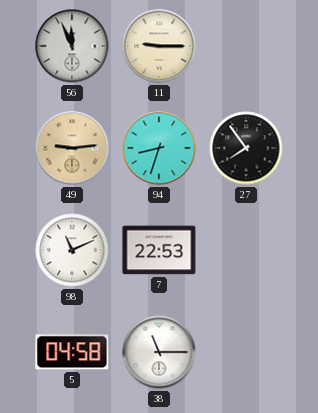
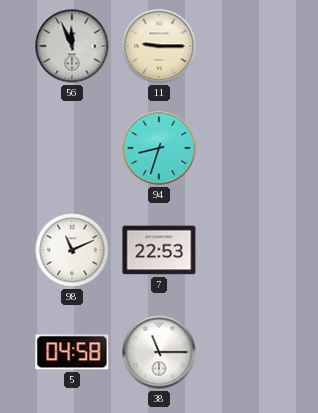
49: 9:14 -> none
27: 7:54 -> none
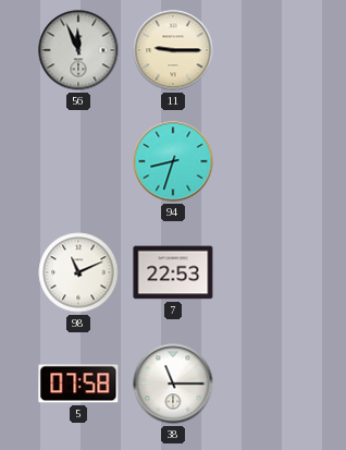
5: 04:58 -> 07:58
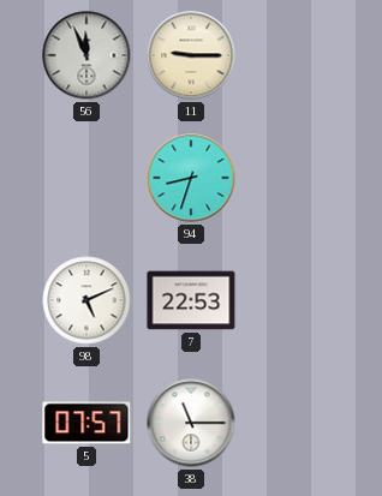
98: 11:11 -> 5:11
5: 07:58 -> 07:57
